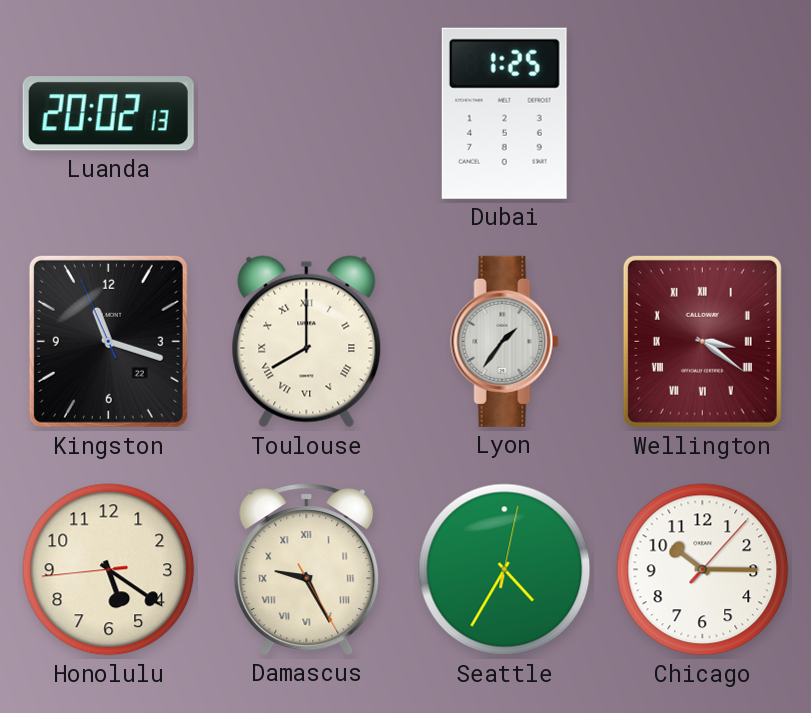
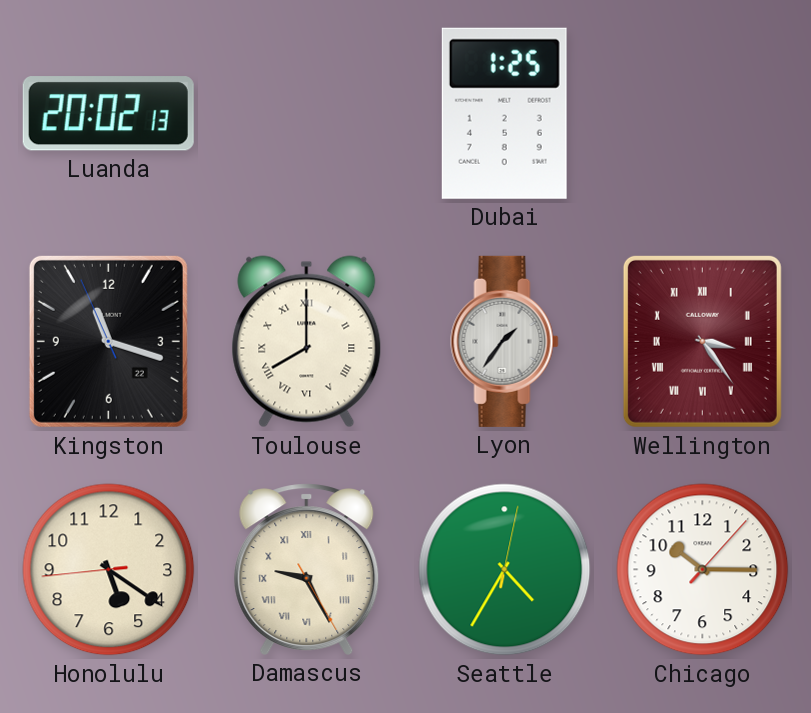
Wellington: 3:21 -> 3:24
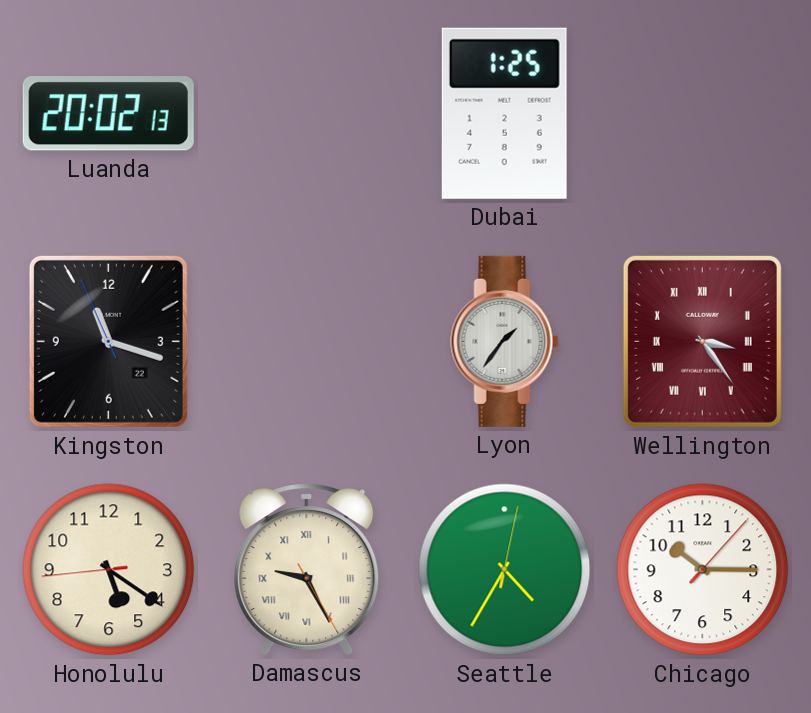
Toulouse: 8:00 -> none
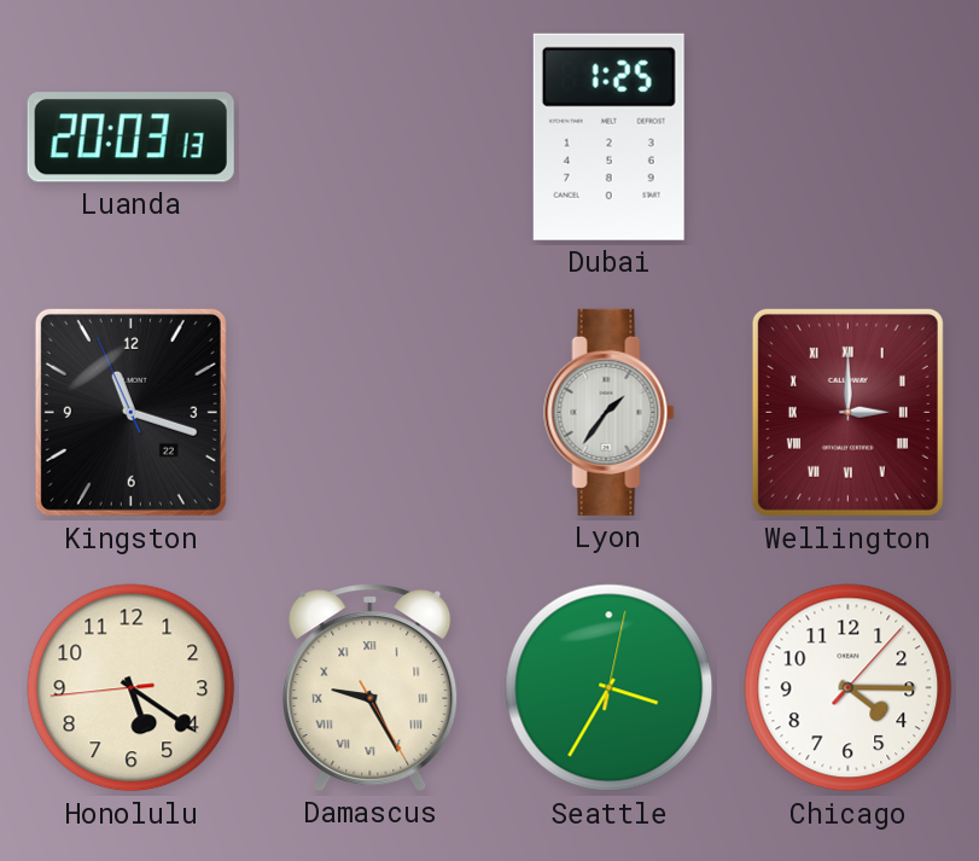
Luanda: 20:02 -> 20:03
Wellington: 3:24 -> 3:00
Seattle: 4:35 -> 3:35
Chicago: 10:15 -> 4:15
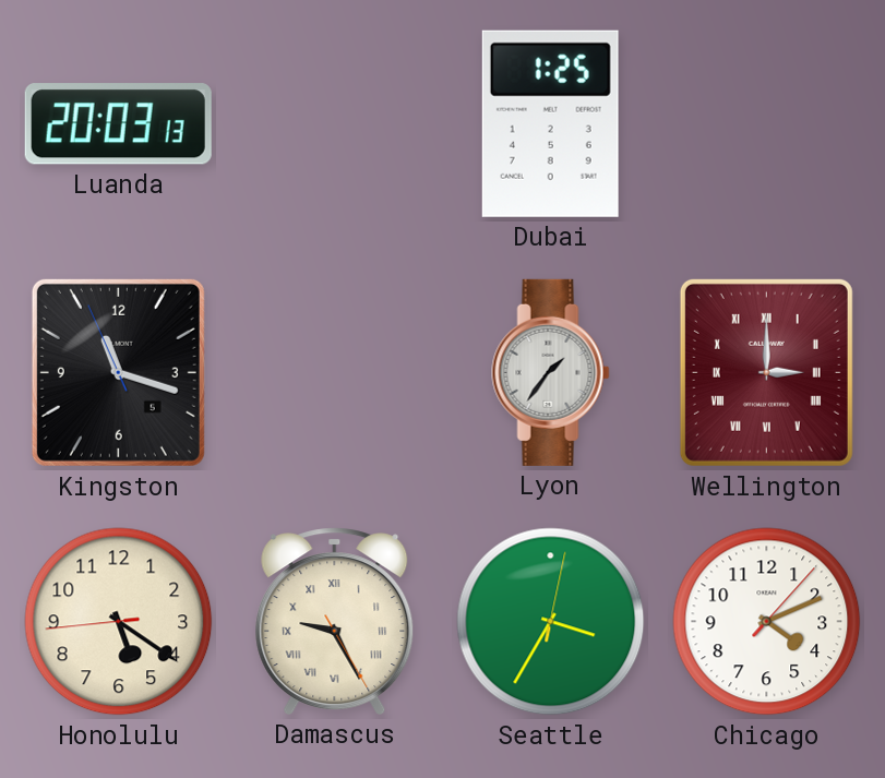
Kingston date: 22 -> 5
Chicago: 4:15 -> 4:11
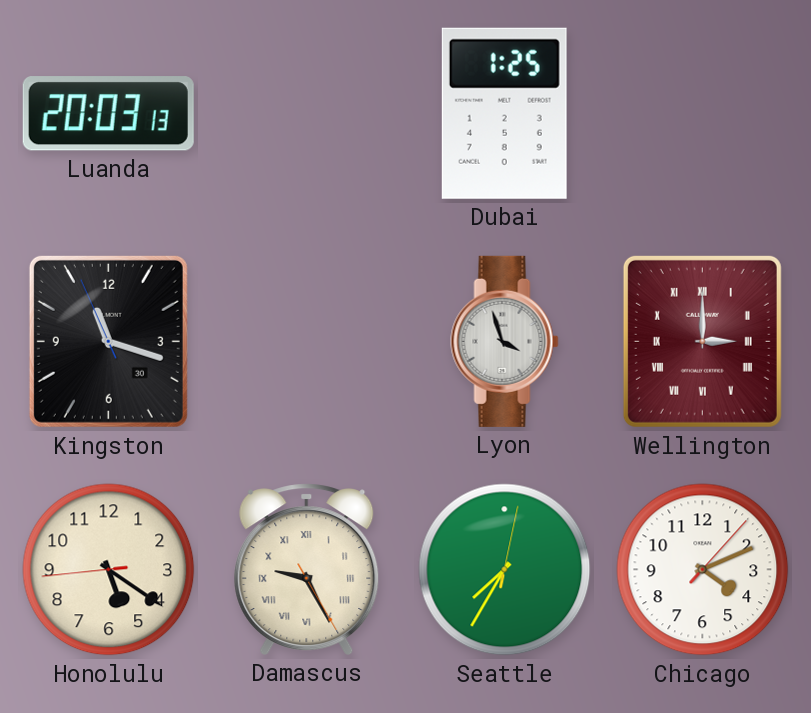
Kingston date: 5 -> 30
Lyon: 1:36 -> 3:57
Seattle: 3:35 -> 7:35
